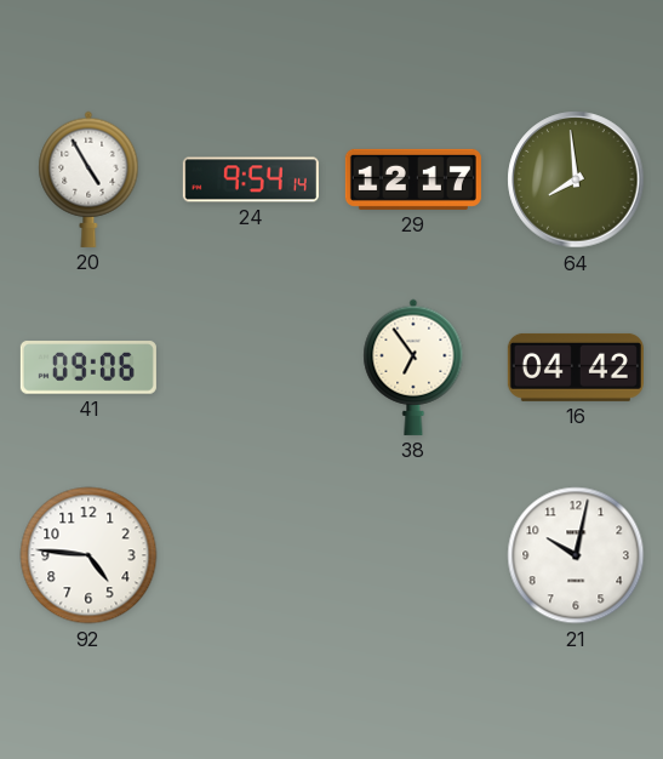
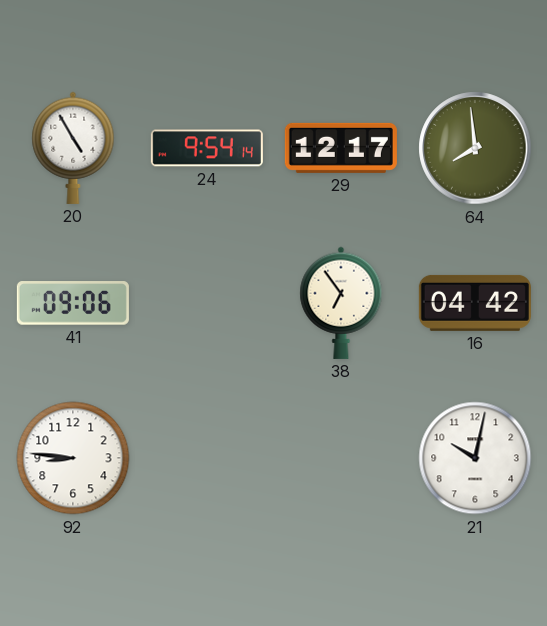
92: 4:46 -> 8:46
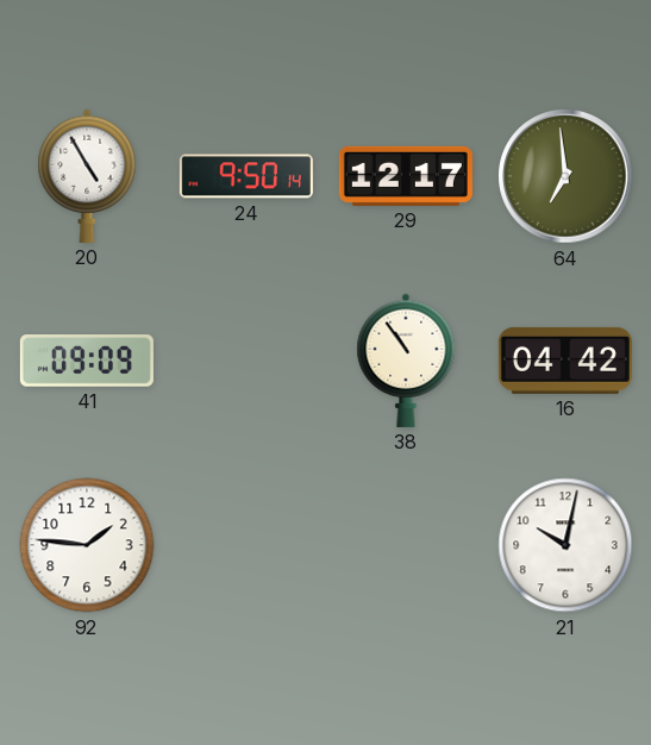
24: 9:54 -> 9:50
64: 7:59 -> 6:59
41: 09:06 -> 09:09
38: 6:54 -> 10:54
92: 8:46 -> 1:46
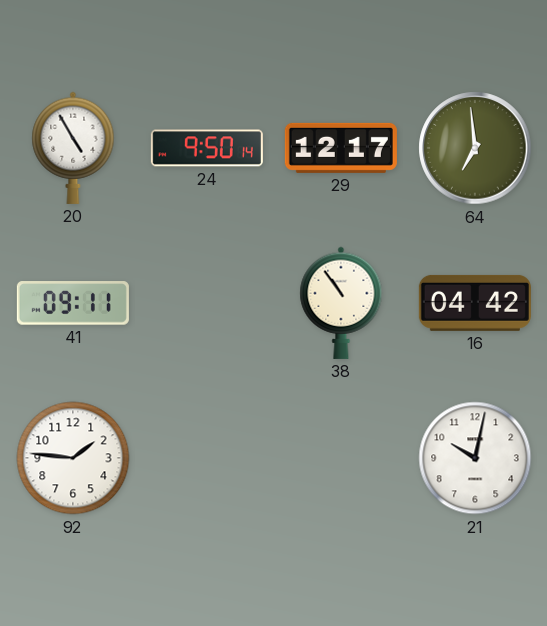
41: 09:09 -> 09:11
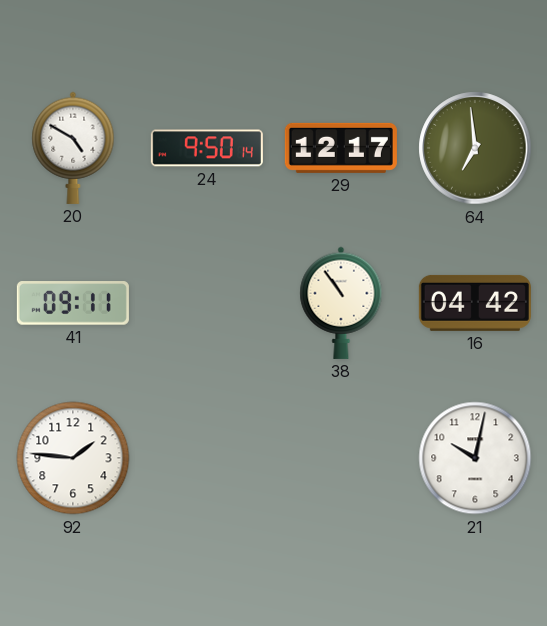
20: 4:55 -> 4:50
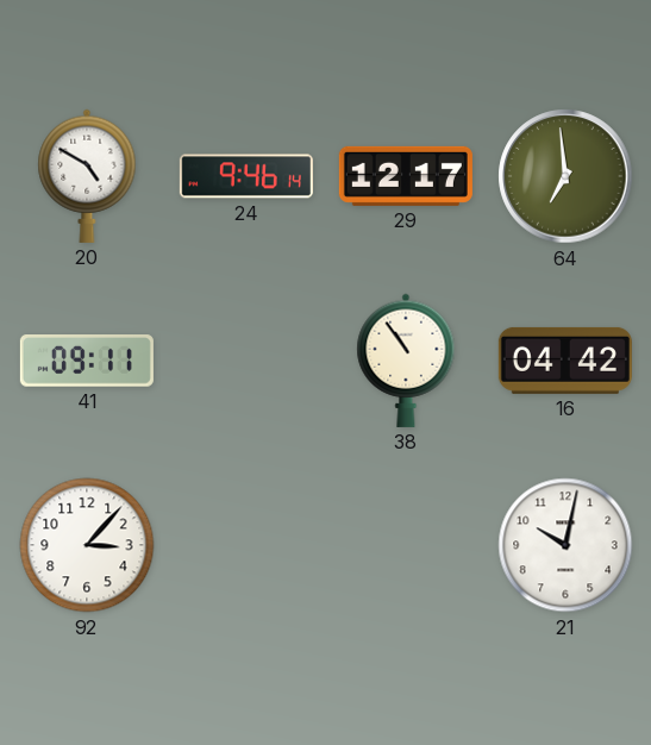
24: 9:50 -> 9:46
92: 1:46 -> 3:07
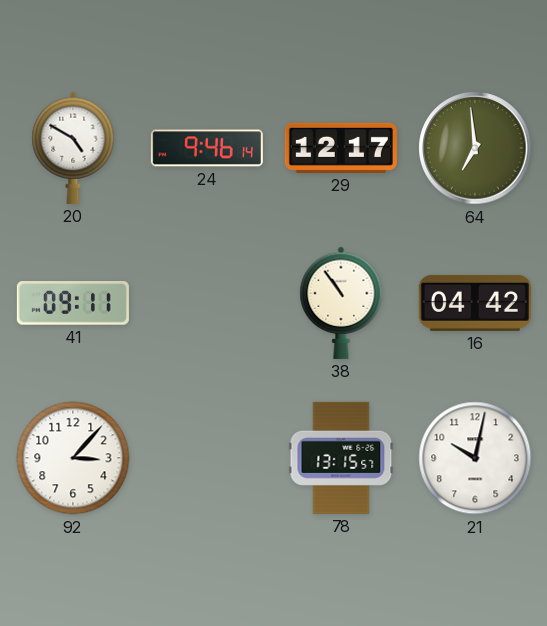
78: none -> 13:15
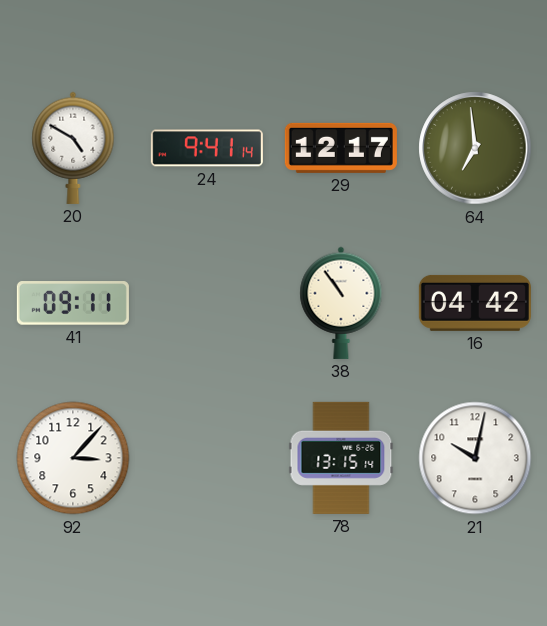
24: 9:46 -> 9:41
78: 13:15:57 -> 13:15:14
